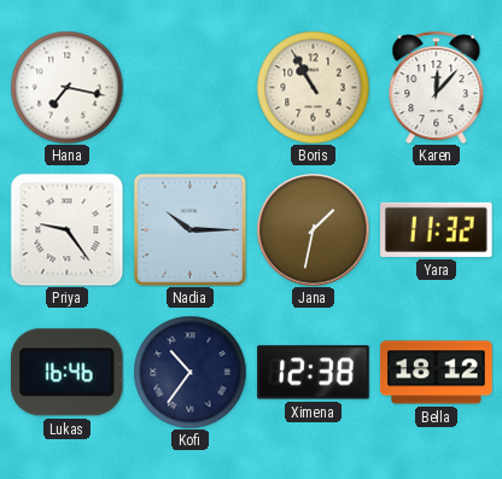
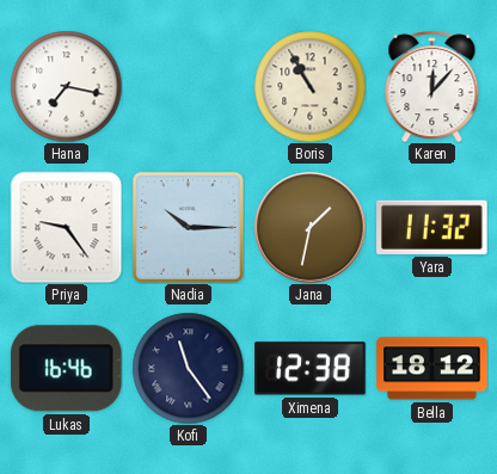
Kofi: 10:36 -> 11:24
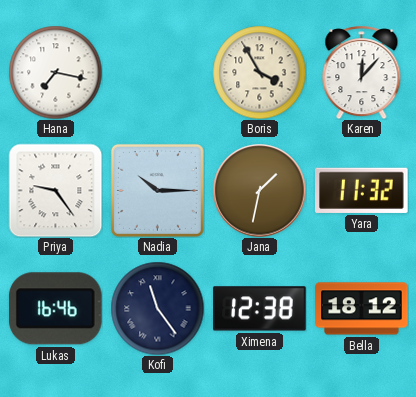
Boris: 10:55 -> 3:55
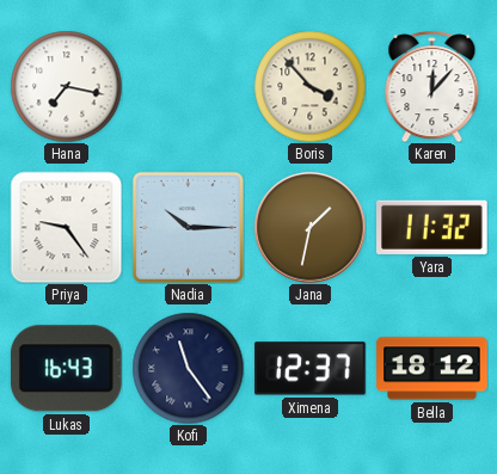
Boris: 3:55 -> 3:53
Lukas: 16:46 -> 16:43
Ximena: 12:38 -> 12:37
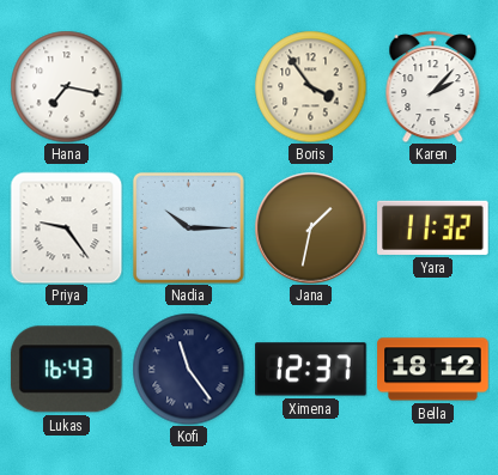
Boris: 3:53 -> 3:54
Karen: 12:07 -> 2:07
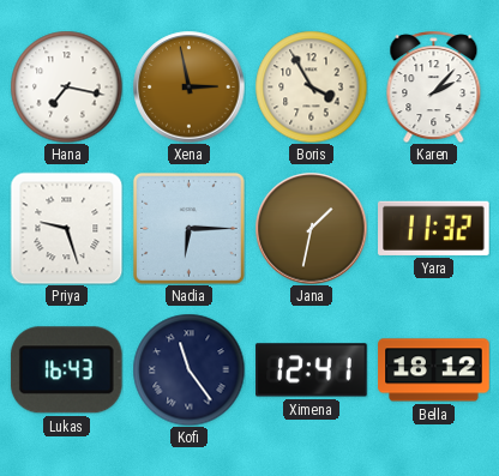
Xena: none -> 2:58
Boris: 3:54 -> 3:55
Priya: 9:24 -> 9:27
Nadia: 10:15 -> 6:15
Ximena: 12:37 -> 12:41
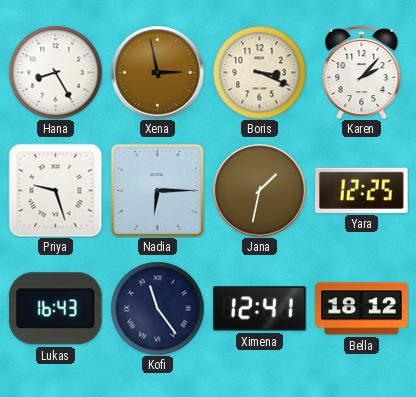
Hana: 7:17 -> 8:25
Boris: 3:55 -> 3:19
Yara: 11:32 -> 12:25
